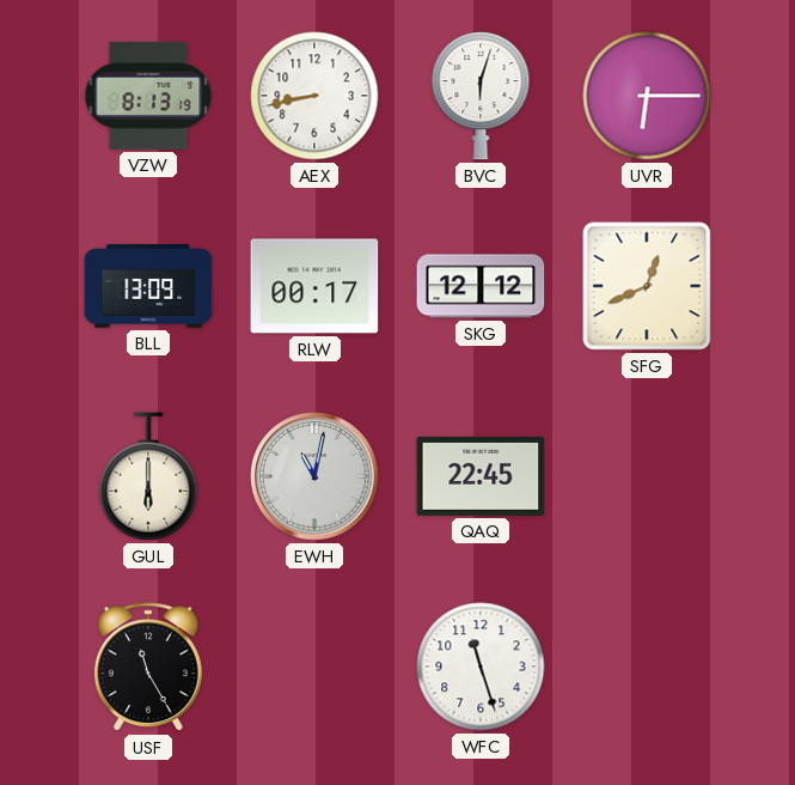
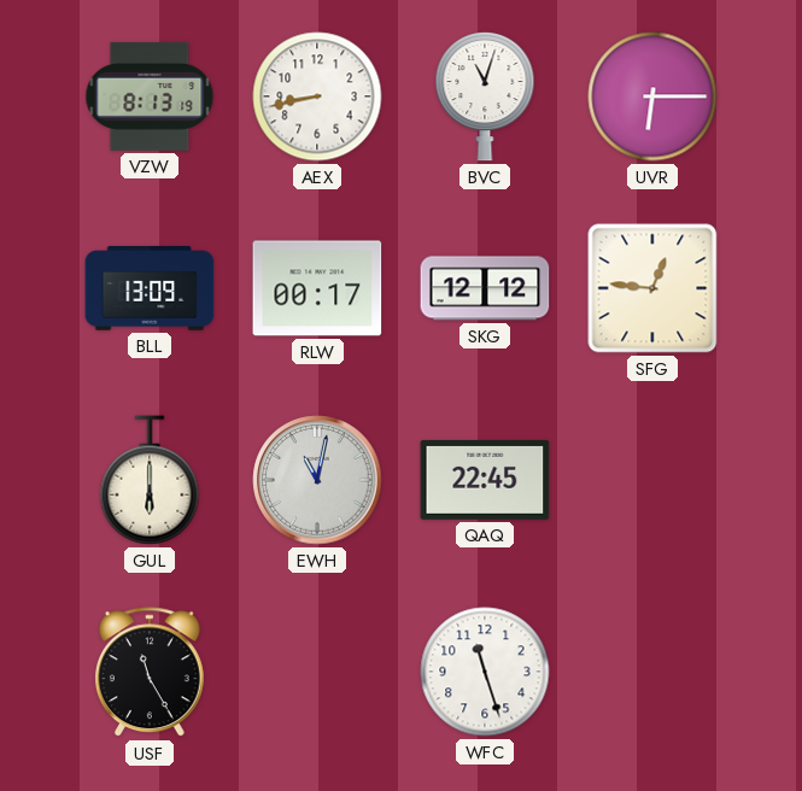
BVC: 6:03 -> 11:03
SFG: 12:41 -> 12:46
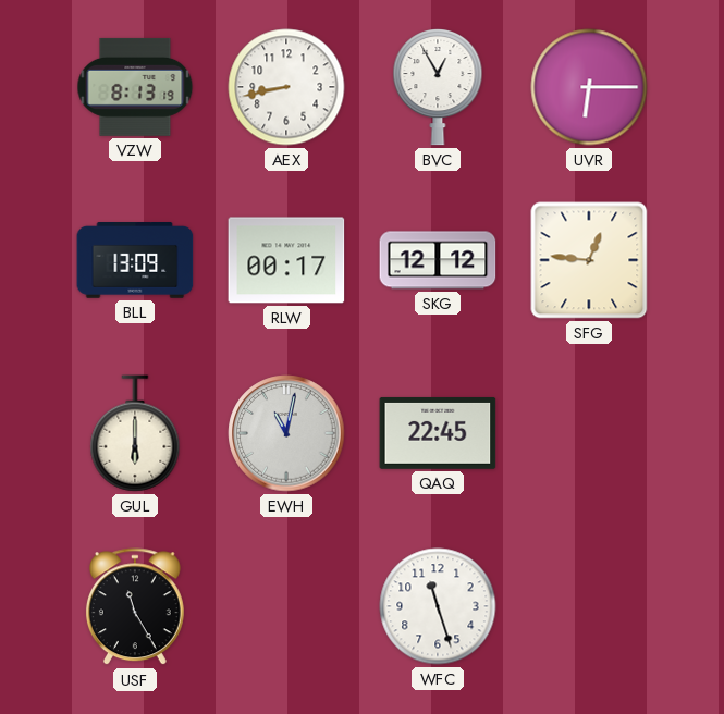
BVC: 11:03 -> 12:55
